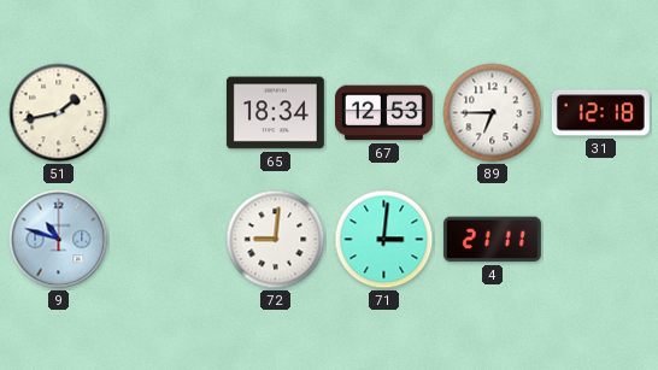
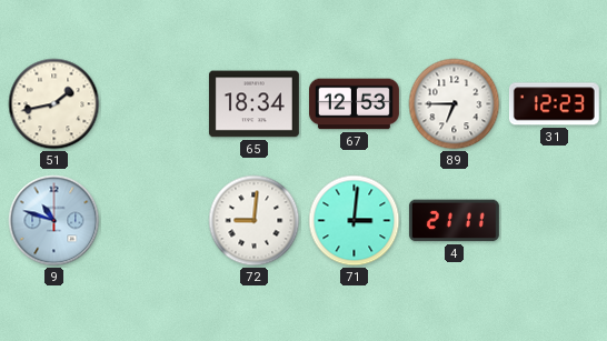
31: 12:18 -> 12:23
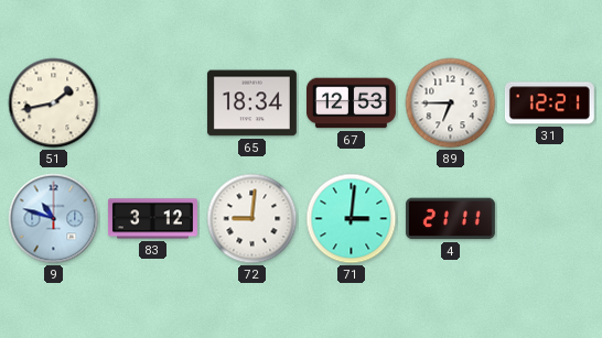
31: 12:23 -> 12:21
83: none -> 3:12
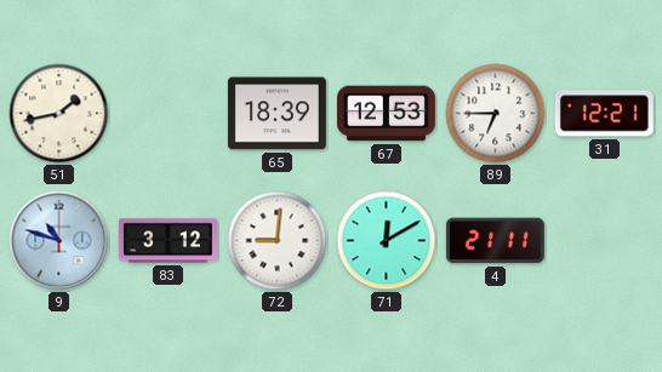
65: 18:34 -> 18:39
71: 3:01 -> 12:10
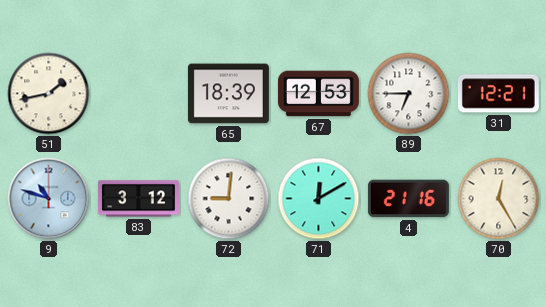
4: 21:11 -> 21:16
70: none -> 12:25
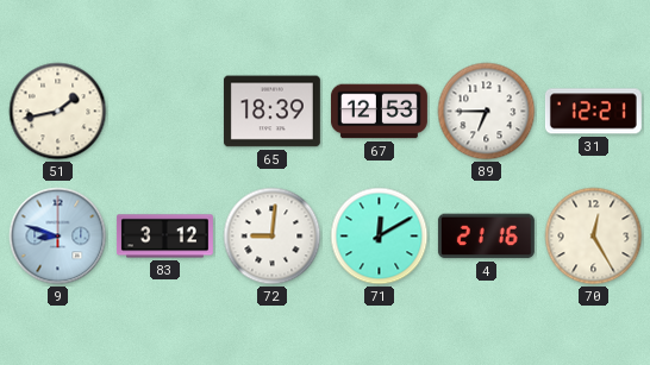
9: 10:48 -> 8:48
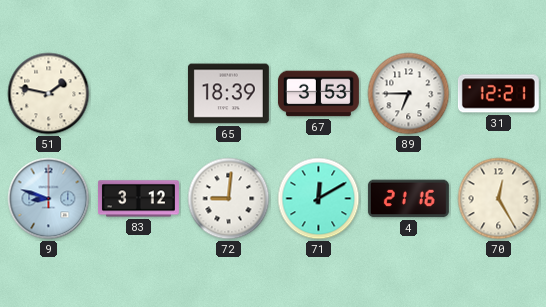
51: 1:43 -> 1:47
67: 12:53 -> 3:53
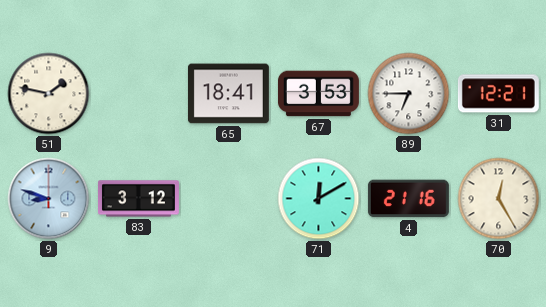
65: 18:39 -> 18:41
72: 9:01 -> none
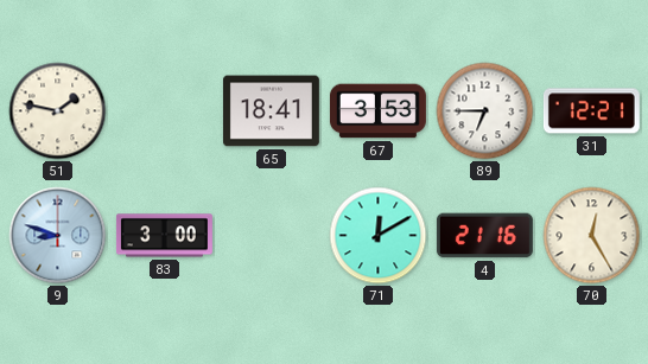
83: 3:12 -> 3:00
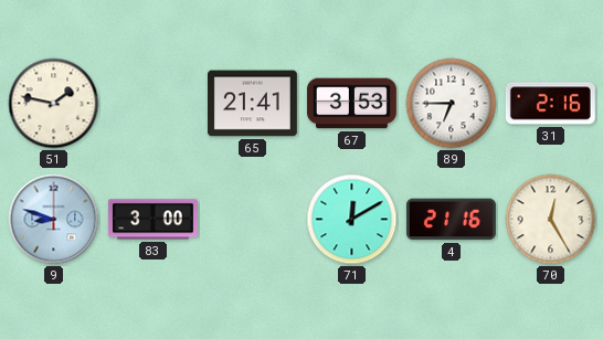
65: 18:41 -> 21:41
31: 12:21 -> 2:16
